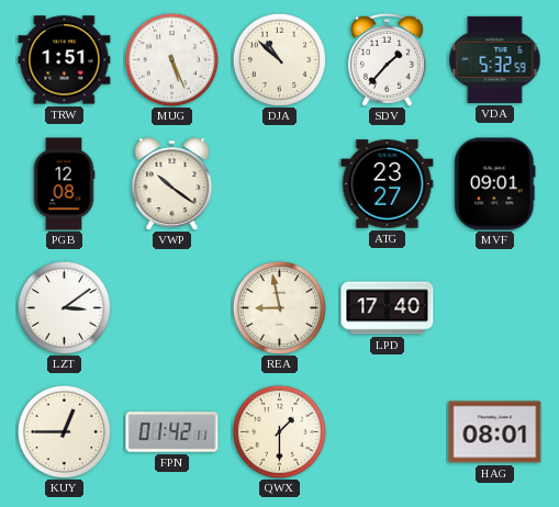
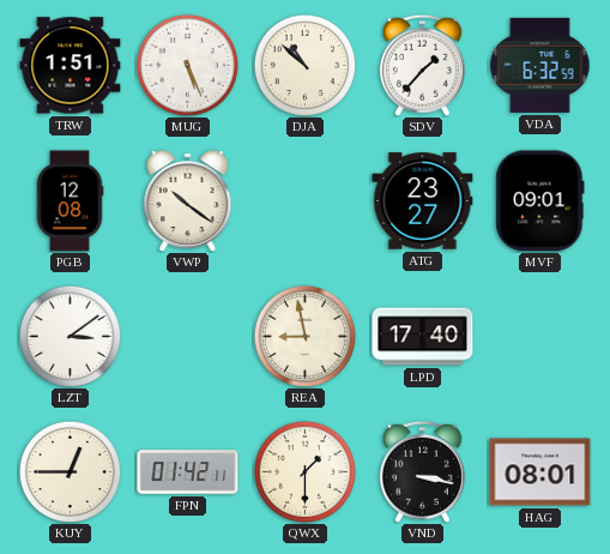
VDA: 5:32 -> 6:32
VND: none -> 3:17
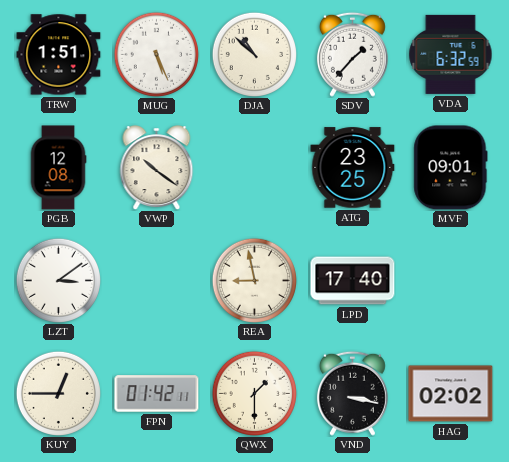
ATG: 23:27 -> 23:25
HAG: 08:01 -> 02:02
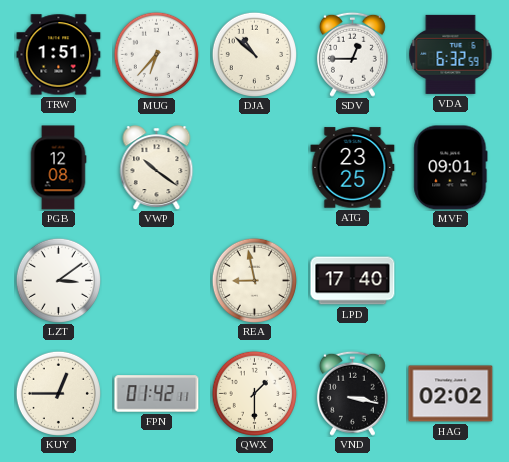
MUG: 5:26 -> 6:37
SDV: 1:37 -> 12:45
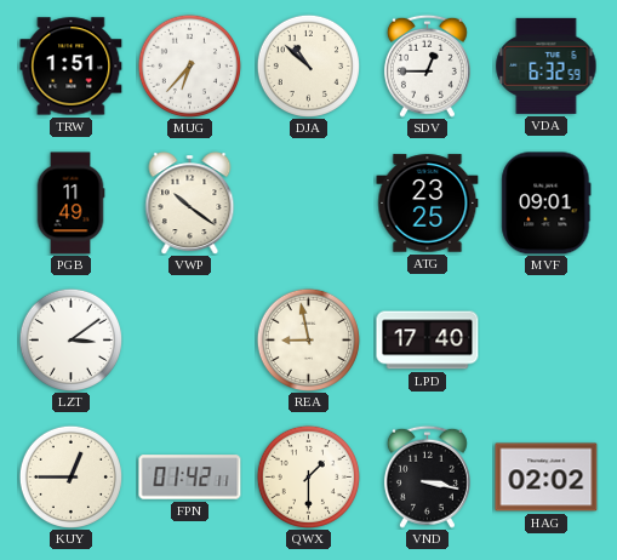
PGB: 12:08 -> 11:49
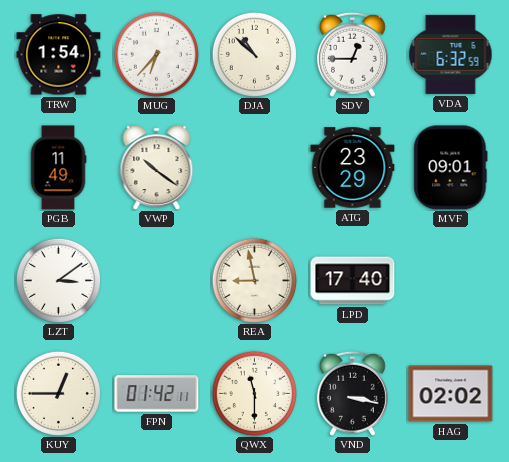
TRW: 1:51 -> 1:54
ATG: 23:25 -> 23:29
QWX: 1:30 -> 11:30
